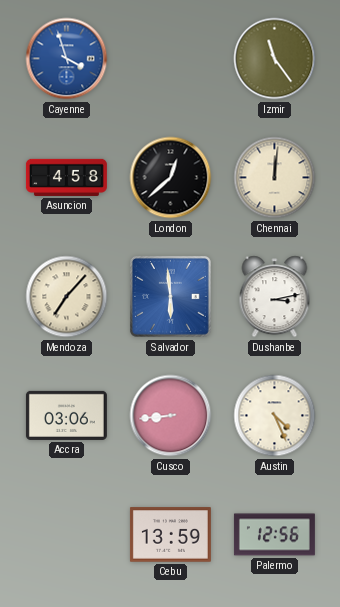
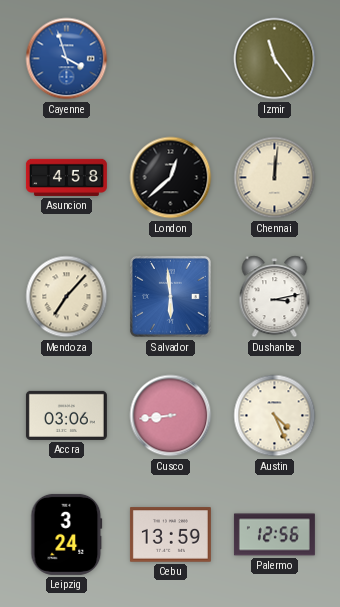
Leipzig: none -> 3:24
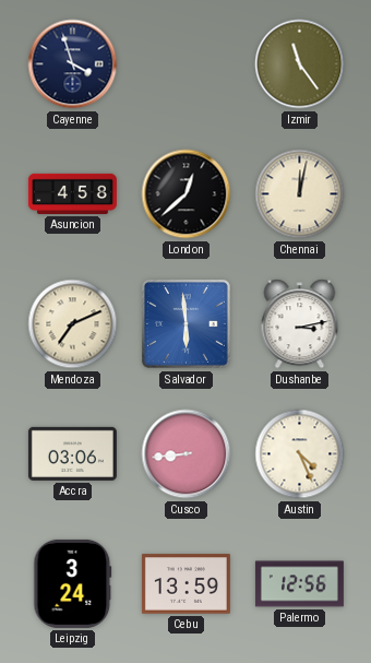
Cayenne dial: blue -> navy
Chennai: 12:01 -> 12:02
Mendoza: 7:07 -> 7:11
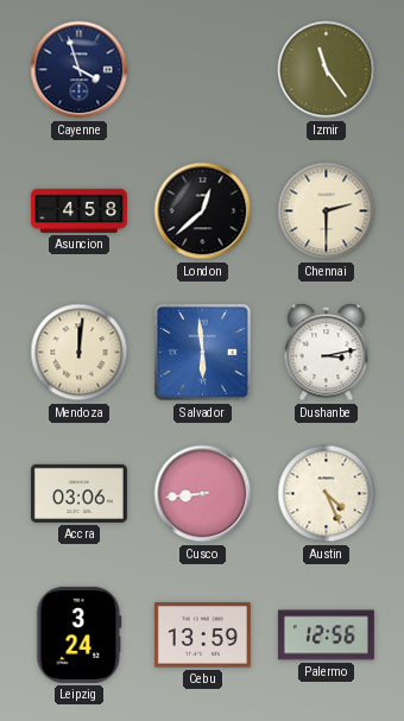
Chennai: 12:02 -> 2:30
Mendoza: 7:11 -> 12:01
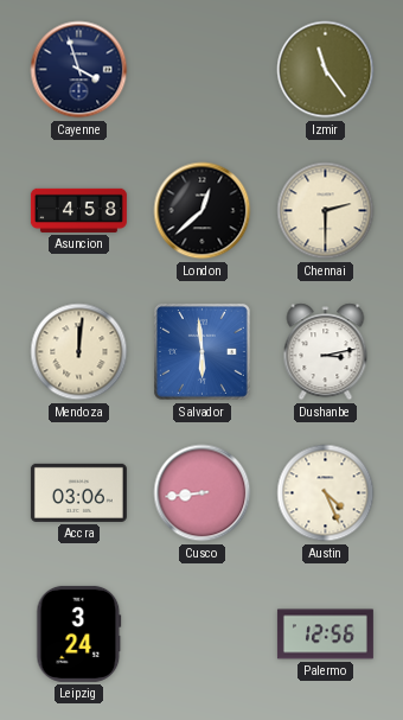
Cebu: 13:59 -> none
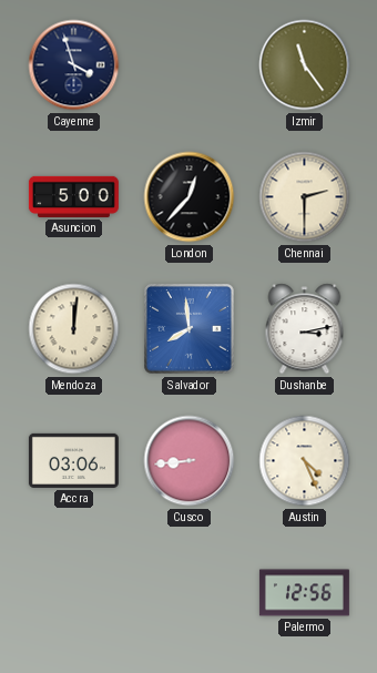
Asuncion: 4:58 -> 5:00
London: 12:38 -> 12:37
Salvador: 5:59 -> 7:59
Leipzig: 3:24 -> none
